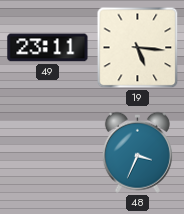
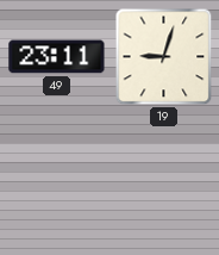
19: 5:16 -> 9:03
48: 3:34 -> none
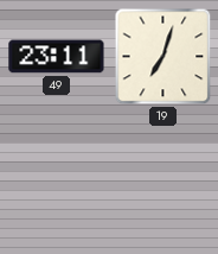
19: 9:03 -> 7:03
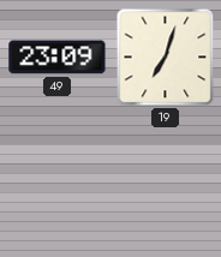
49: 23:11 -> 23:09
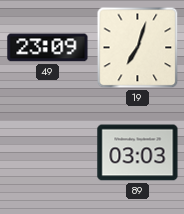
89: none -> 03:03
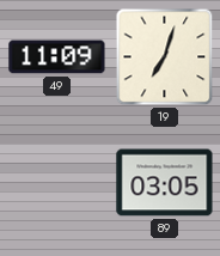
49: 23:09 -> 11:09
89: 03:03 -> 03:05
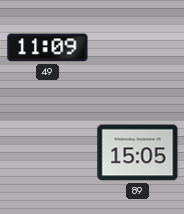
19: 7:03 -> none
89: 03:05 -> 15:05
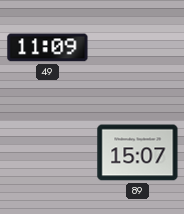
89: 15:05 -> 15:07
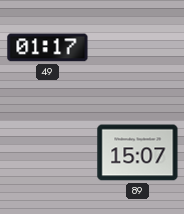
49: 11:09 -> 01:17
